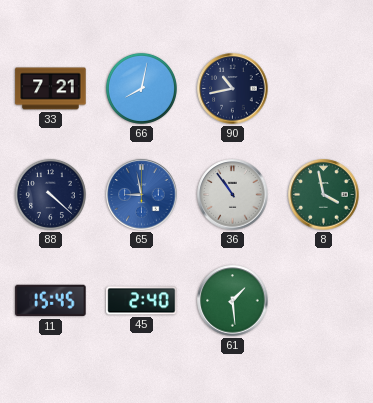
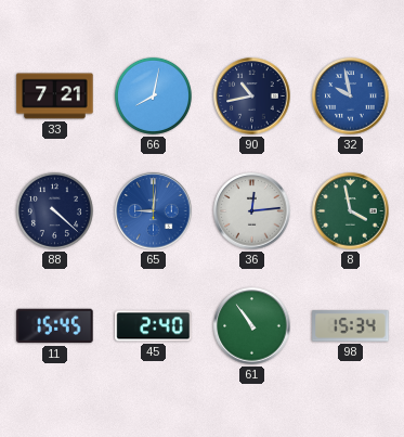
32: none -> 9:58
65: 8:58 -> 9:01
36: 10:54 -> 12:14
61: 1:29 -> 10:54
98: none -> 15:34
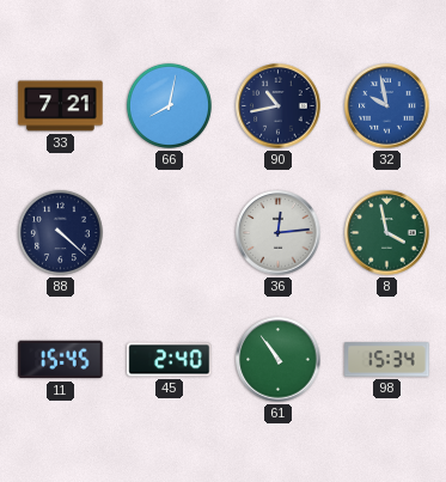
65: 9:01 -> none
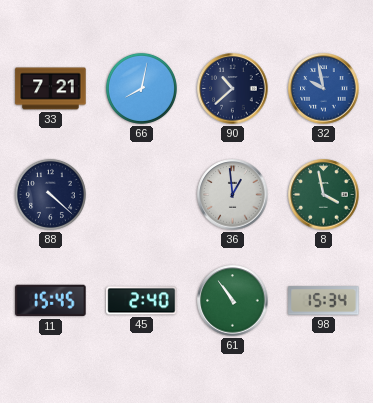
90: 10:43 -> 10:38
36: 12:14 -> 12:59
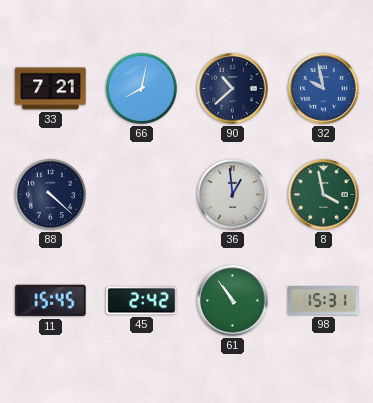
45: 2:40 -> 2:42
98: 15:34 -> 15:31
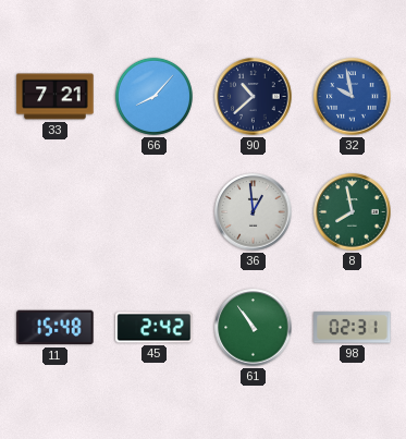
66: 8:02 -> 8:07
88: 4:22 -> none
8: 3:58 -> 7:58
11: 15:45 -> 15:48
98: 15:31 -> 02:31
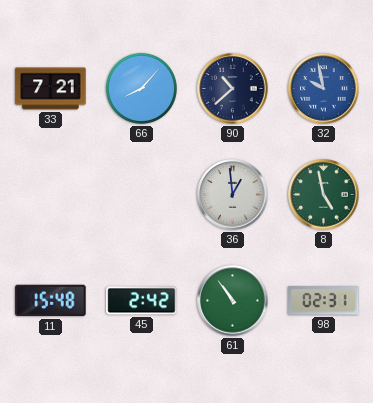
8: 7:58 -> 4:58
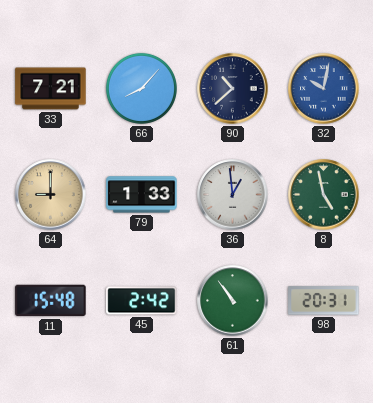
32: 9:58 -> 10:02
64: none -> 9:00
79: none -> 1:33
98: 02:31 -> 20:31
